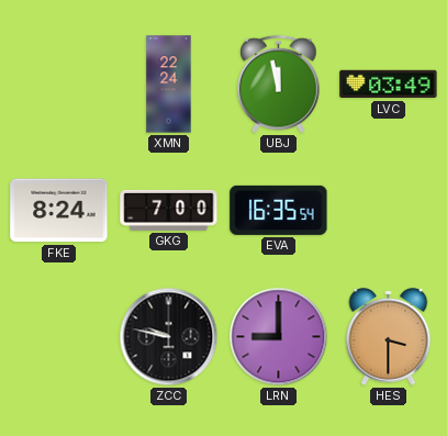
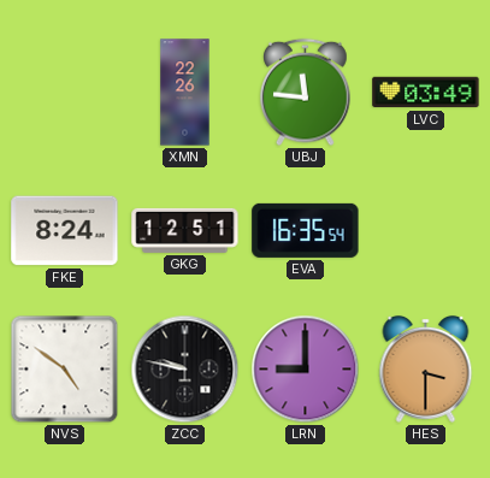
XMN: 22:24 -> 22:26
UBJ: 11:58 -> 11:46
GKG: 7:00 -> 12:51
NVS: none -> 4:51
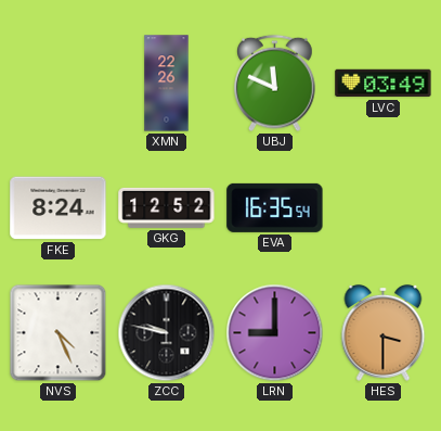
UBJ: 11:46 -> 11:49
GKG: 12:51 -> 12:52
NVS: 4:51 -> 4:26
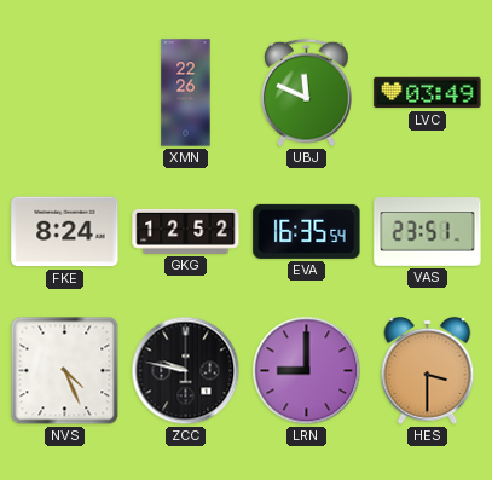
VAS: none -> 23:51
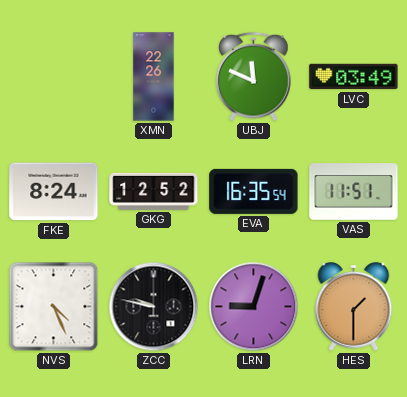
VAS: 23:51 -> 11:51
LRN: 9:00 -> 9:03
HES: 3:30 -> 1:30
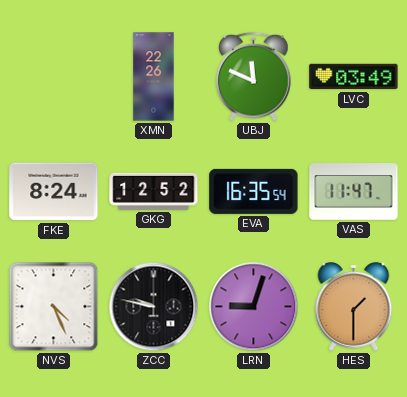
VAS: 11:51 -> 11:47
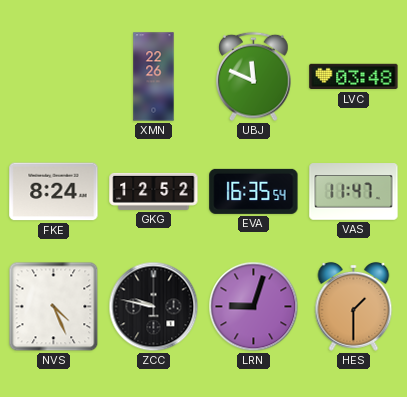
LVC: 03:49 -> 03:48
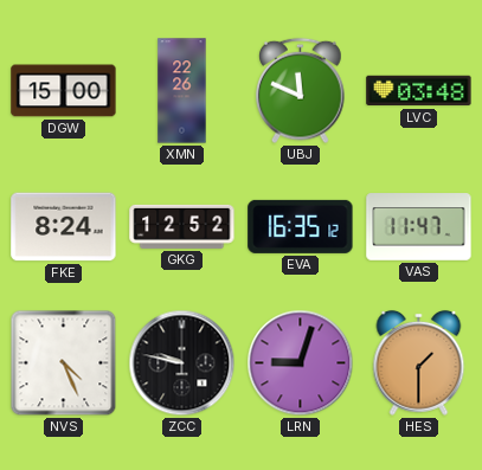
DGW: none -> 15:00
EVA: 16:35:54 -> 16:35:12
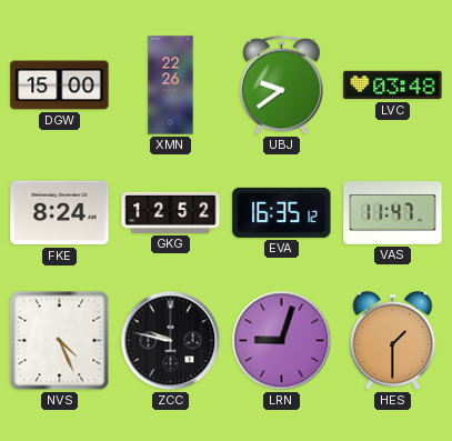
UBJ: 11:49 -> 9:39
